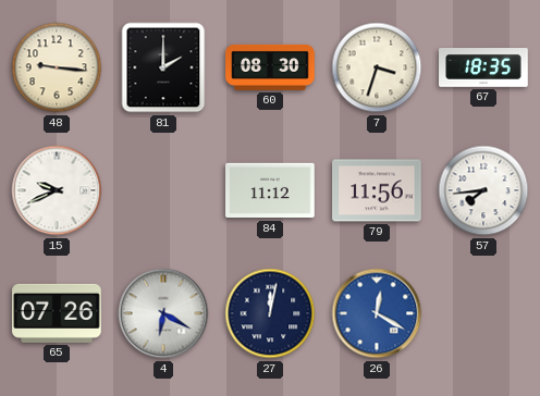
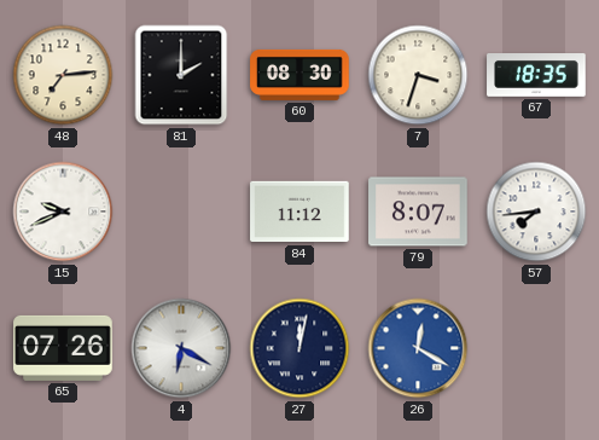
48: 9:16 -> 7:14
79: 11:56 -> 8:07
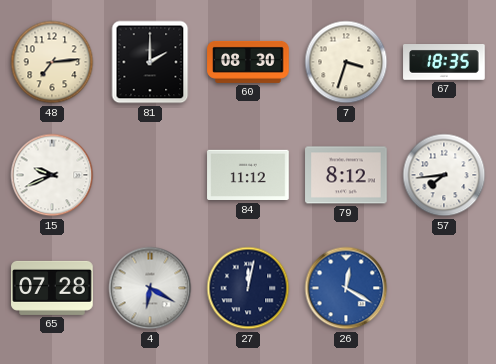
79: 8:07 -> 8:12
65: 07:26 -> 07:28
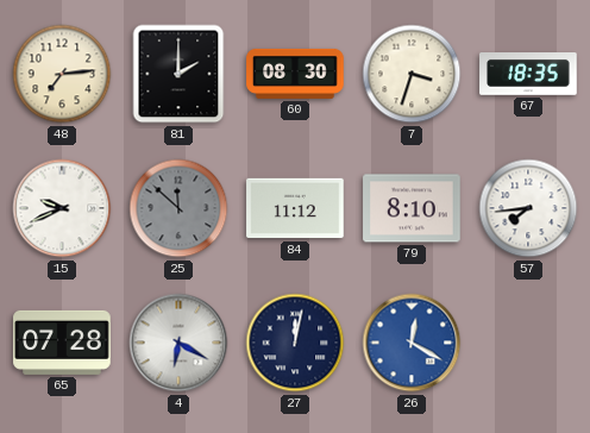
25: none -> 11:52
79: 8:12 -> 8:10
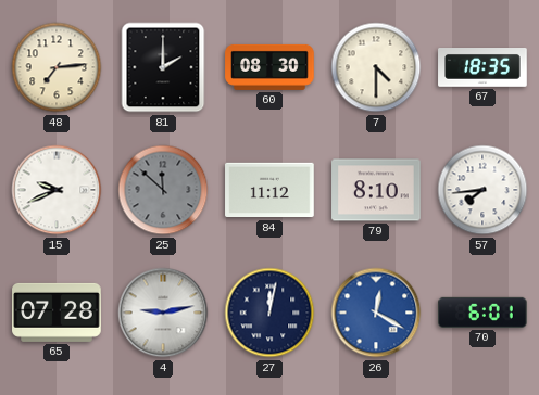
7: 3:33 -> 4:30
4: 6:20 -> 9:13
70: none -> 6:01
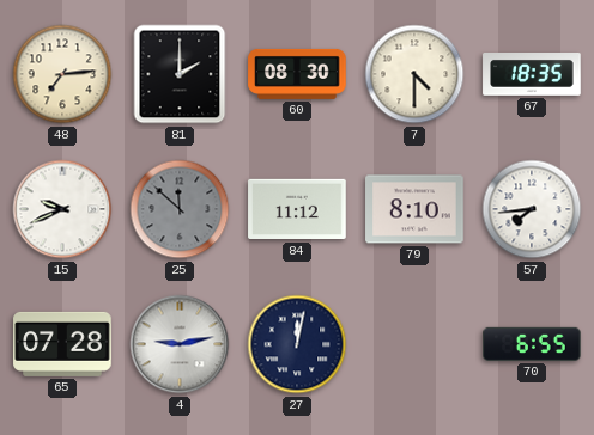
26: 12:20 -> none
70: 6:01 -> 6:55
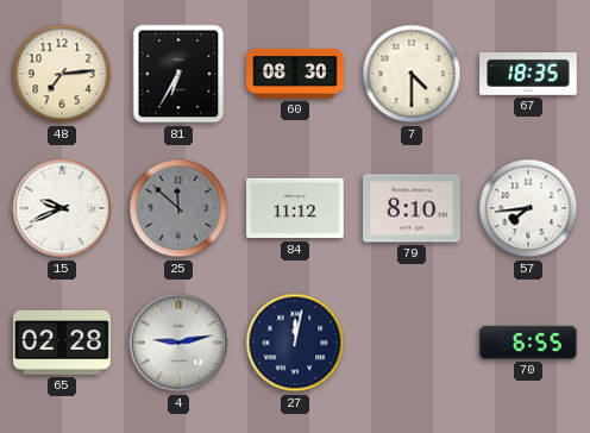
81: 2:00 -> 6:35
65: 07:28 -> 02:28
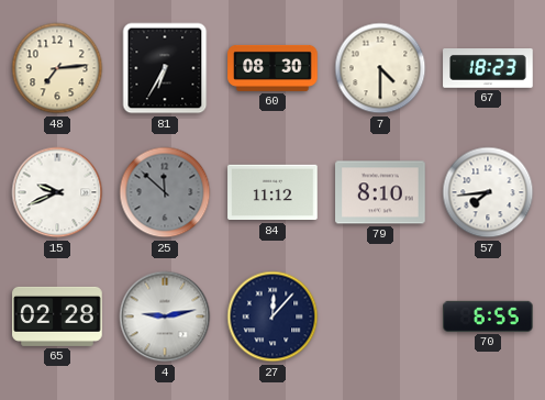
67: 18:35 -> 18:23
27: 12:02 -> 12:07
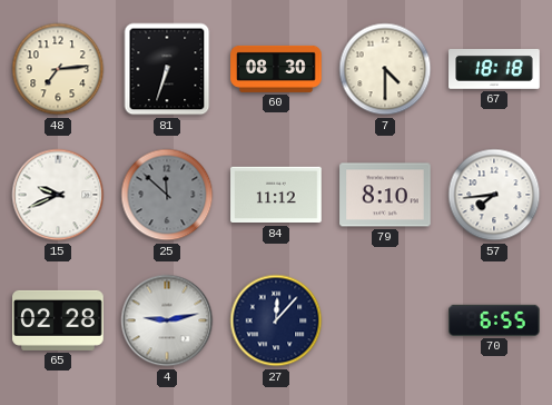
81: 6:35 -> 6:33
67: 18:23 -> 18:18
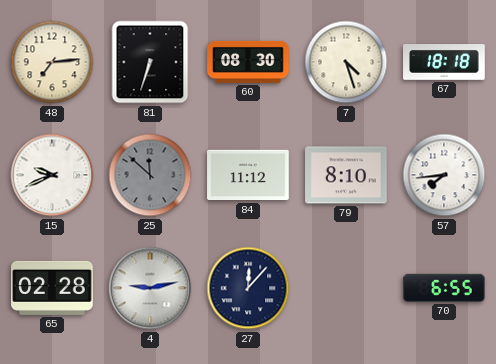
7: 4:30 -> 4:27
